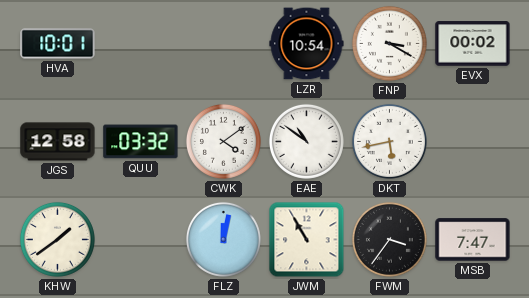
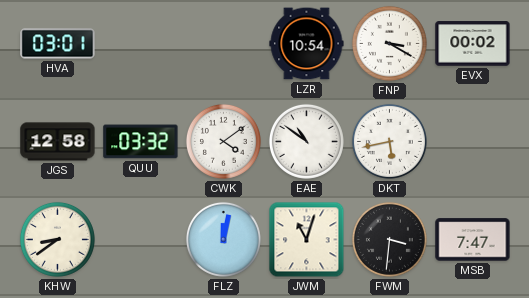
HVA: 10:01 -> 03:01
KHW: 1:39 -> 8:39
JWM: 10:55 -> 11:03
FWM: 3:36 -> 3:31
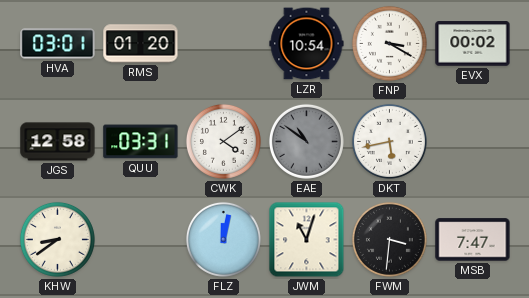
RMS: none -> 01:20
QUU: 03:32 -> 03:31
EAE dial: white -> grey
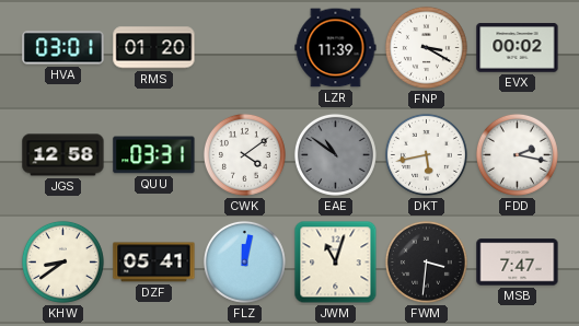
LZR: 10:54 -> 11:39
FDD: none -> 2:17
DZF: none -> 05:41
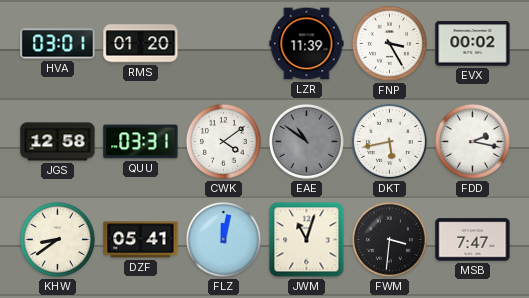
FNP: 3:20 -> 3:25
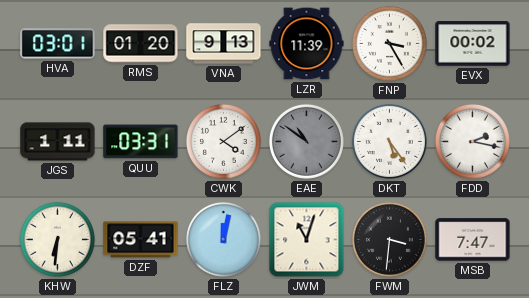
VNA: none -> 9:13
JGS: 12:58 -> 1:11
DKT: 5:43 -> 5:24
KHW: 8:39 -> 6:31
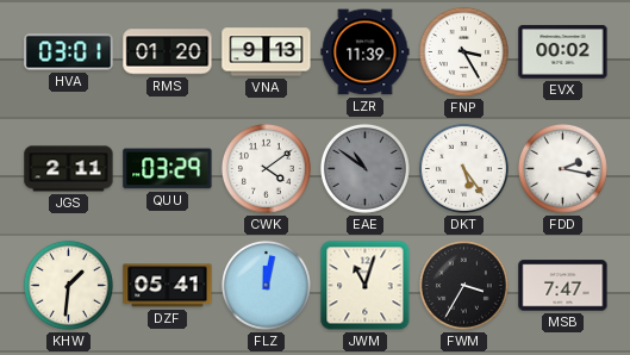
JGS: 1:11 -> 2:11
QUU: 03:31 -> 03:29
KHW: 6:31 -> 1:31
FWM: 3:31 -> 3:35
